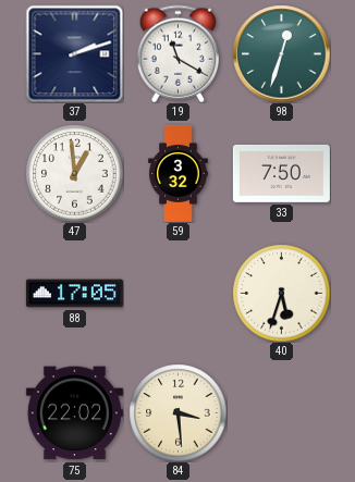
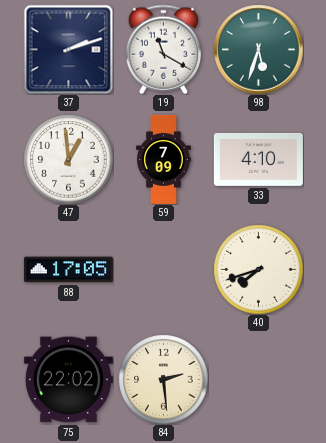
98: 12:33 -> 5:33
59: 3:32 -> 7:09
33: 7:50 -> 4:10
40: 5:33 -> 7:42
84: 3:29 -> 2:29
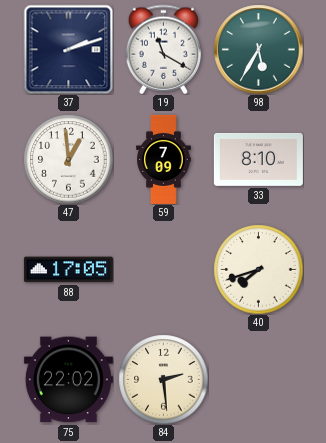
98: 5:33 -> 5:35
33: 4:10 -> 8:10
